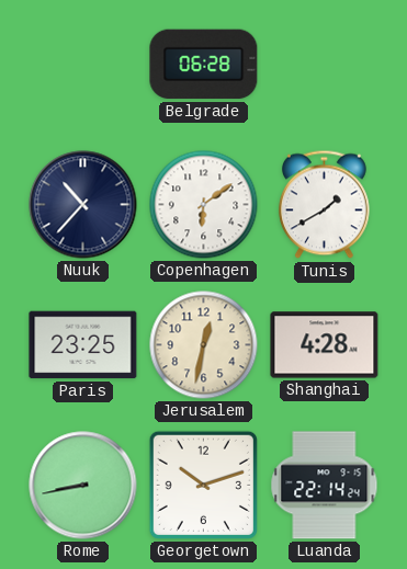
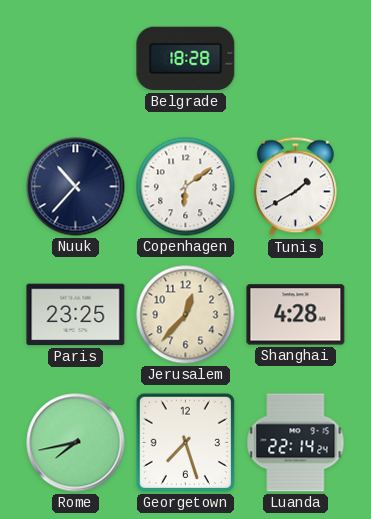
Belgrade: 06:28 -> 18:28
Jerusalem: 12:32 -> 12:37
Rome: 8:43 -> 7:43
Georgetown: 10:12 -> 7:27
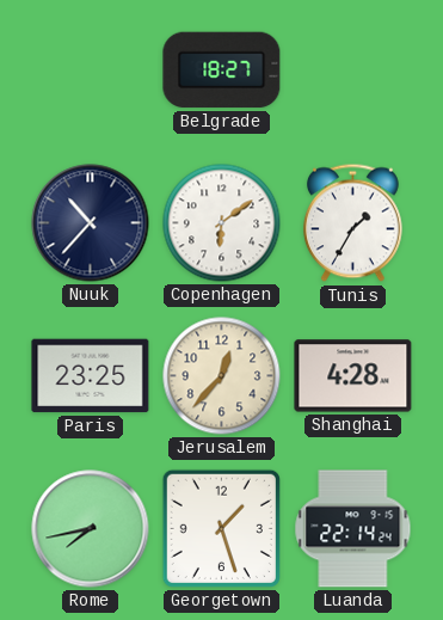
Belgrade: 18:28 -> 18:27
Tunis: 1:40 -> 1:35
Georgetown: 7:27 -> 1:27
